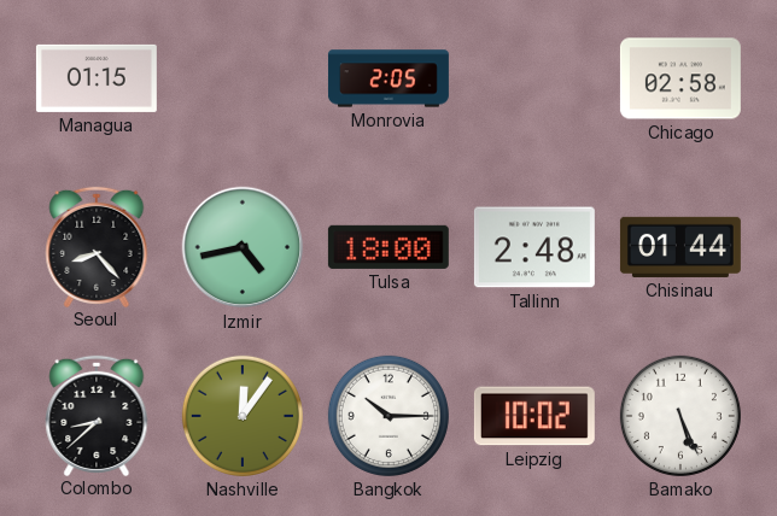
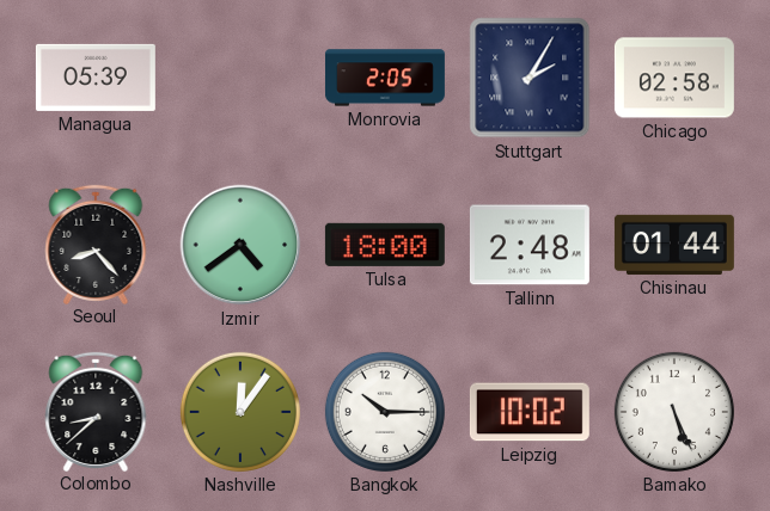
Managua: 01:15 -> 05:39
Stuttgart: none -> 2:05
Izmir: 4:43 -> 4:39
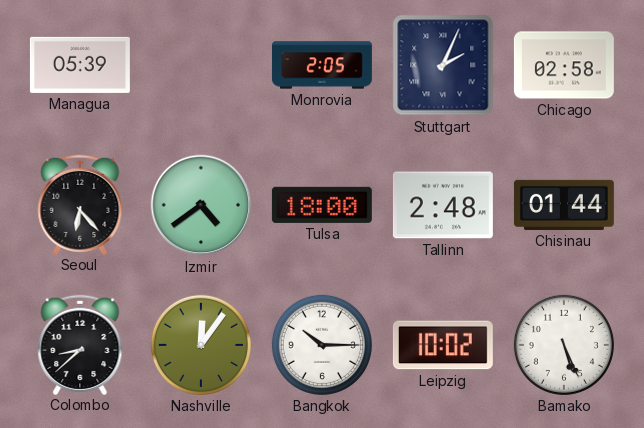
Stuttgart: 2:05 -> 2:04
Seoul: 8:23 -> 6:23
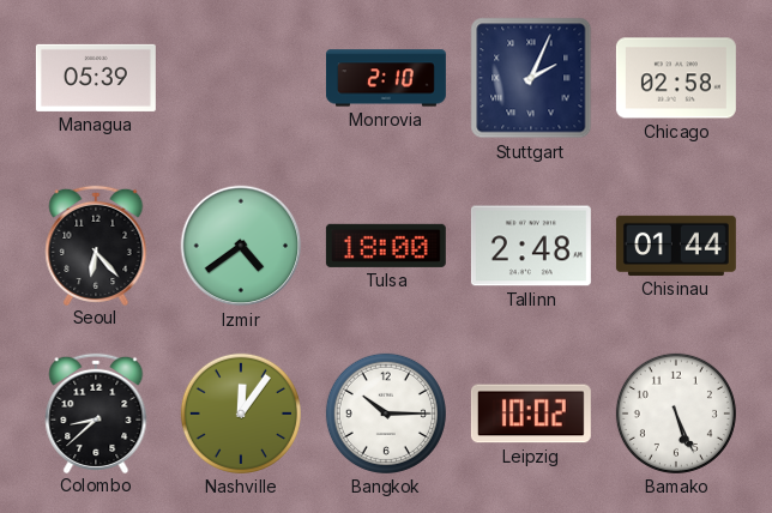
Monrovia: 2:05 -> 2:10
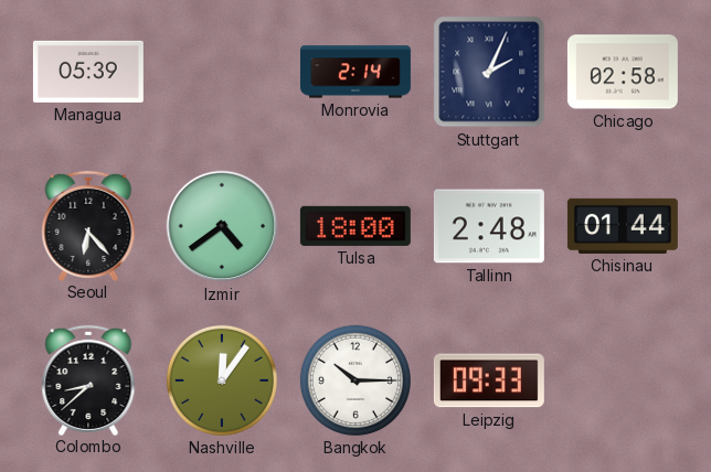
Monrovia: 2:10 -> 2:14
Leipzig: 10:02 -> 09:33
Bamako: 5:26 -> none
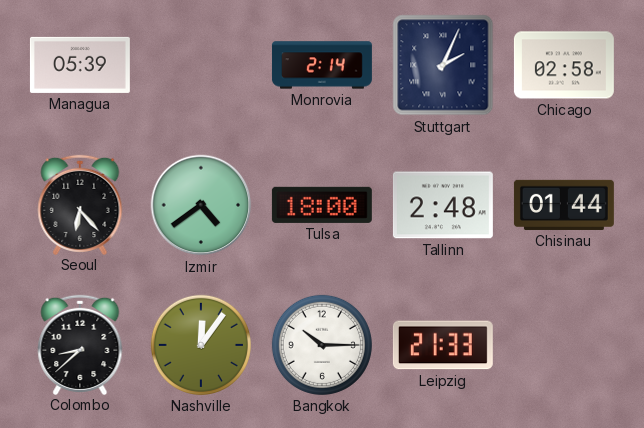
Leipzig: 09:33 -> 21:33
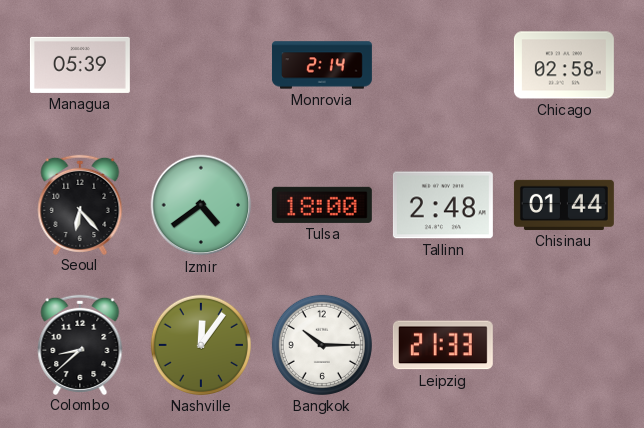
Stuttgart: 2:04 -> none
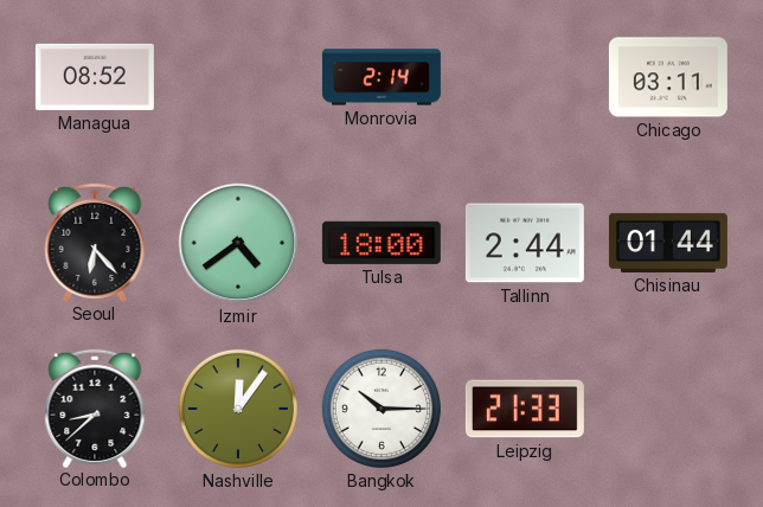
Managua: 05:39 -> 08:52
Chicago: 02:58 -> 03:11
Tallinn: 2:48 -> 2:44
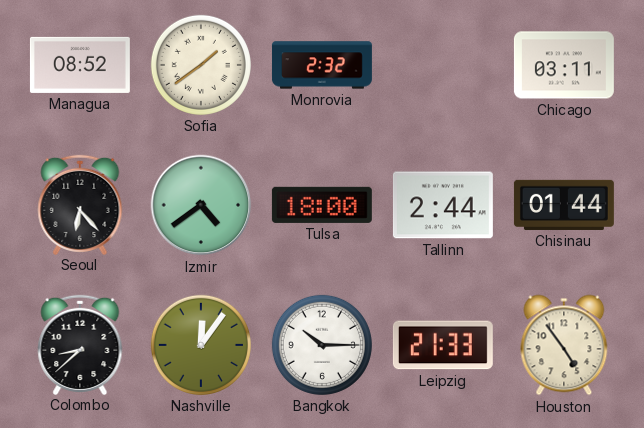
Sofia: none -> 1:39
Monrovia: 2:14 -> 2:32
Houston: none -> 4:54
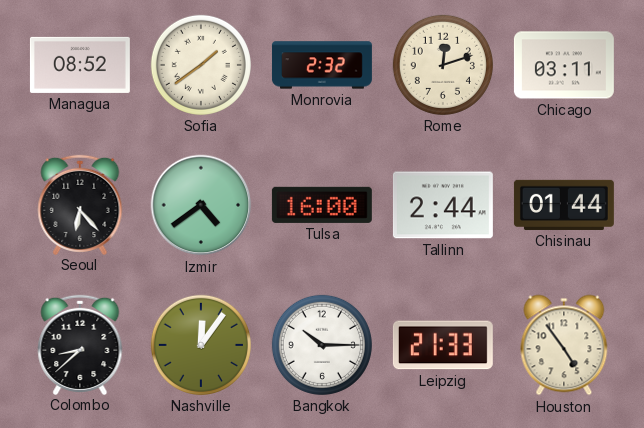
Rome: none -> 12:12
Tulsa: 18:00 -> 16:00
